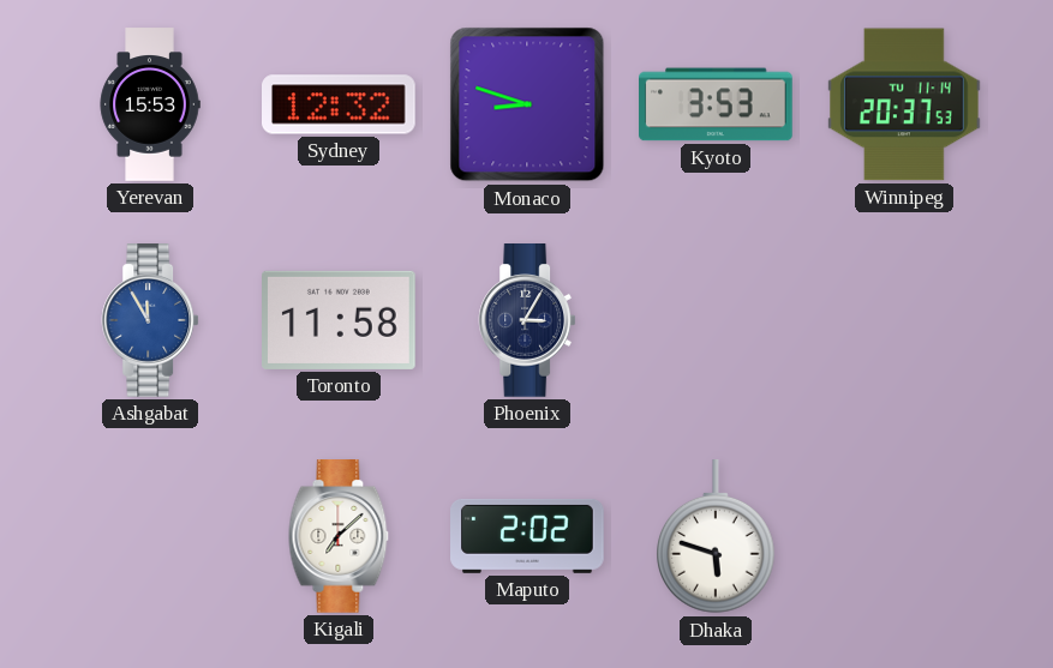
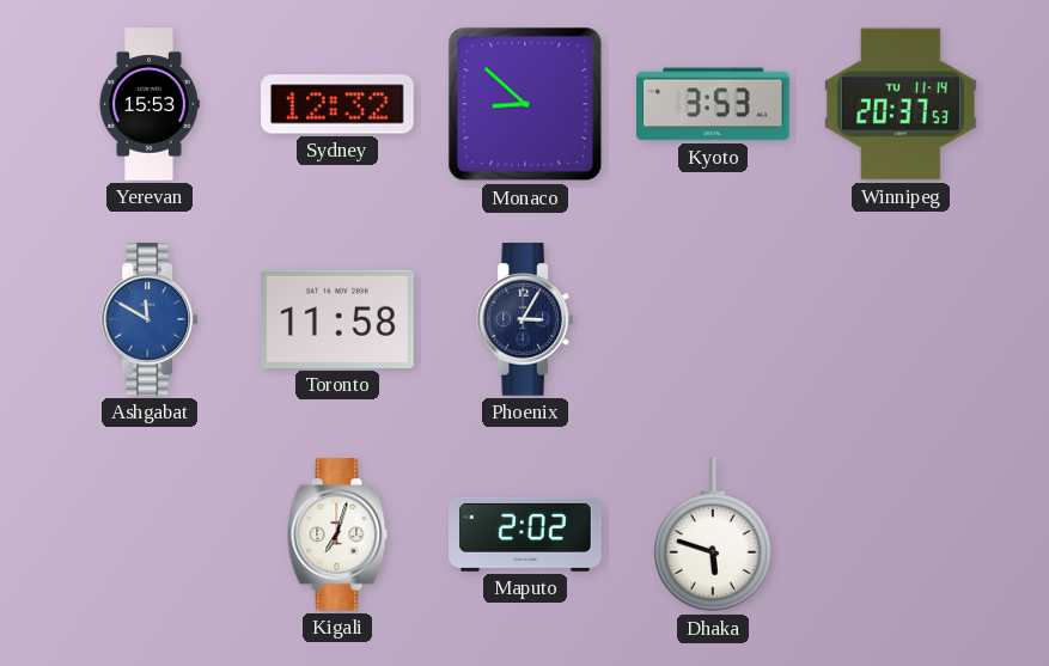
Monaco: 8:48 -> 8:52
Ashgabat: 11:55 -> 11:50
Kigali: 7:08 -> 7:03
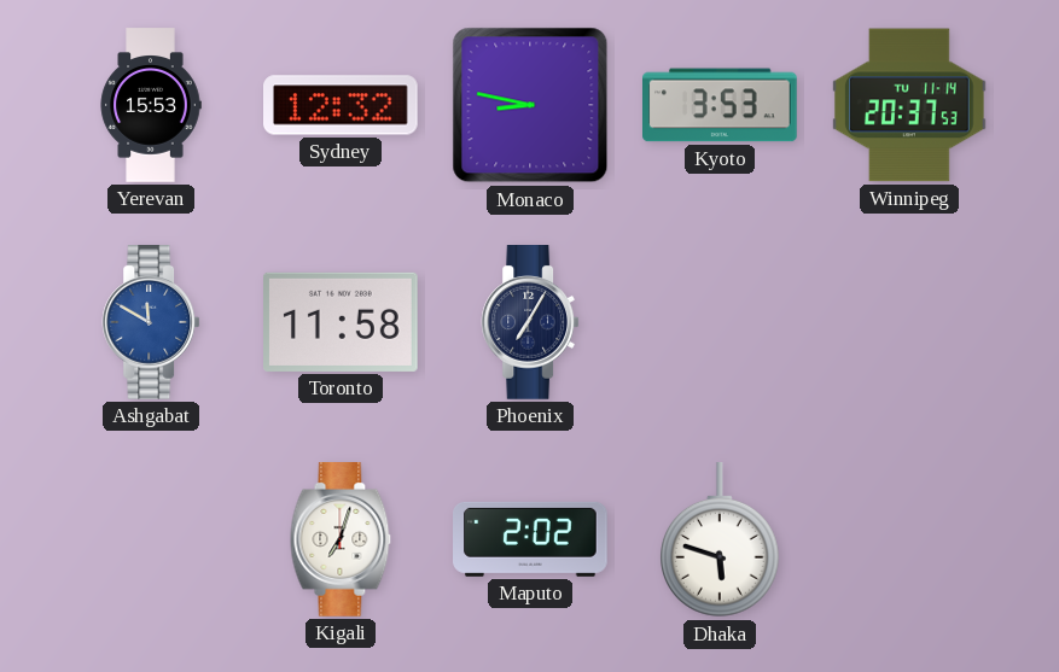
Monaco: 8:52 -> 8:47
Phoenix: 3:05 -> 7:05
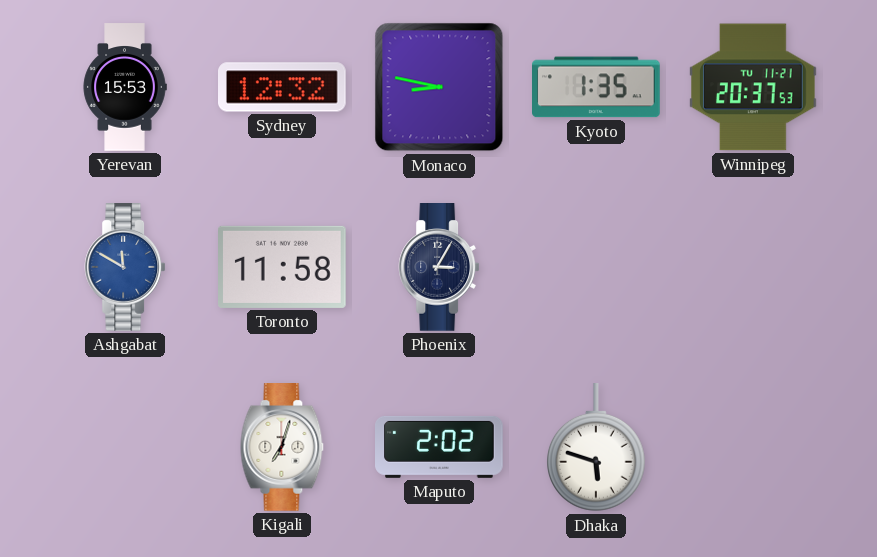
Kyoto: 3:53 -> 1:35
Winnipeg date: TU 11-14 -> TU 11-21
Phoenix: 7:05 -> 3:05
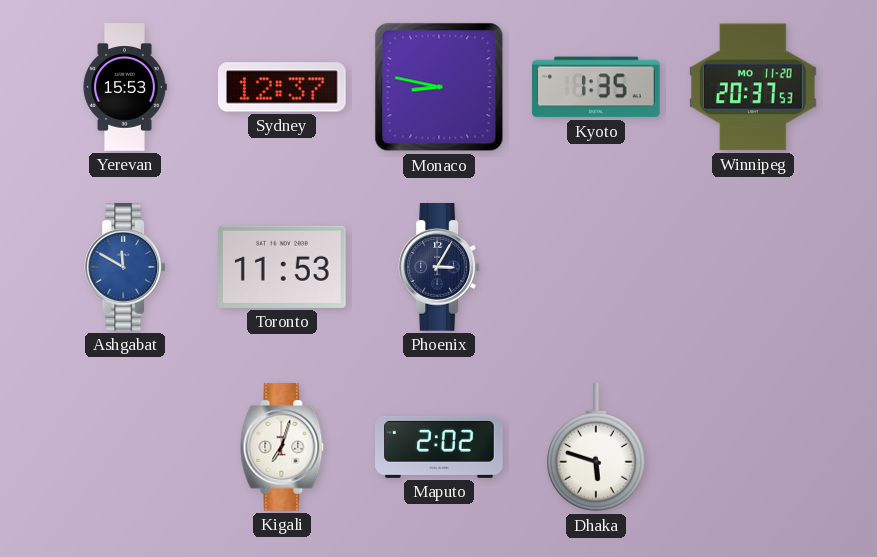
Sydney: 12:32 -> 12:37
Winnipeg date: TU 11-21 -> MO 11-20
Toronto: 11:58 -> 11:53
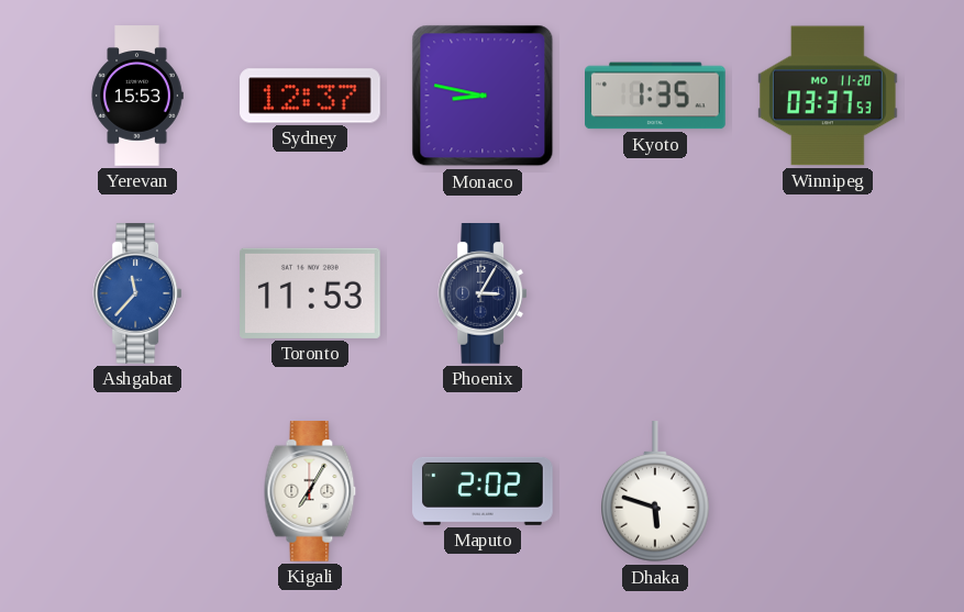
Winnipeg: 20:37 -> 03:37
Ashgabat: 11:50 -> 11:37
Kigali: 7:03 -> 7:05
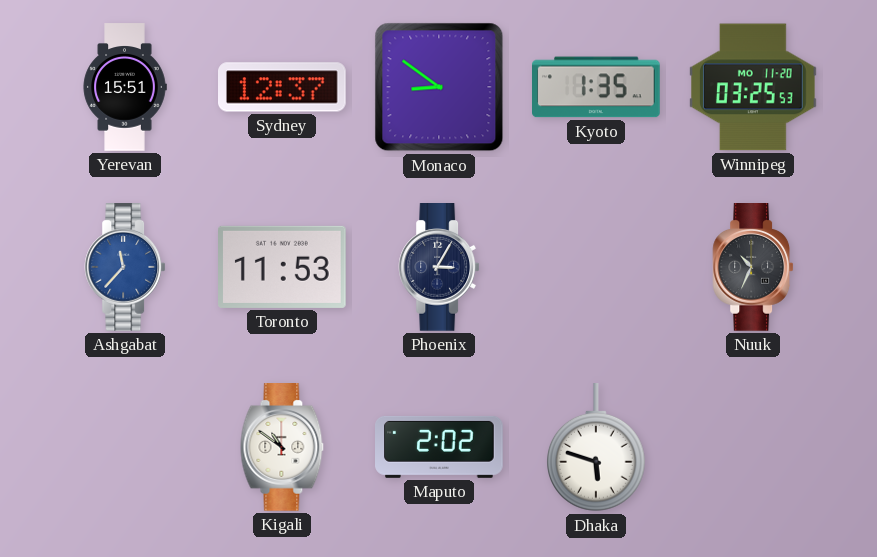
Yerevan: 15:53 -> 15:51
Monaco: 8:47 -> 8:51
Winnipeg: 03:37 -> 03:25
Nuuk: none -> 10:34
Kigali: 7:05 -> 10:51
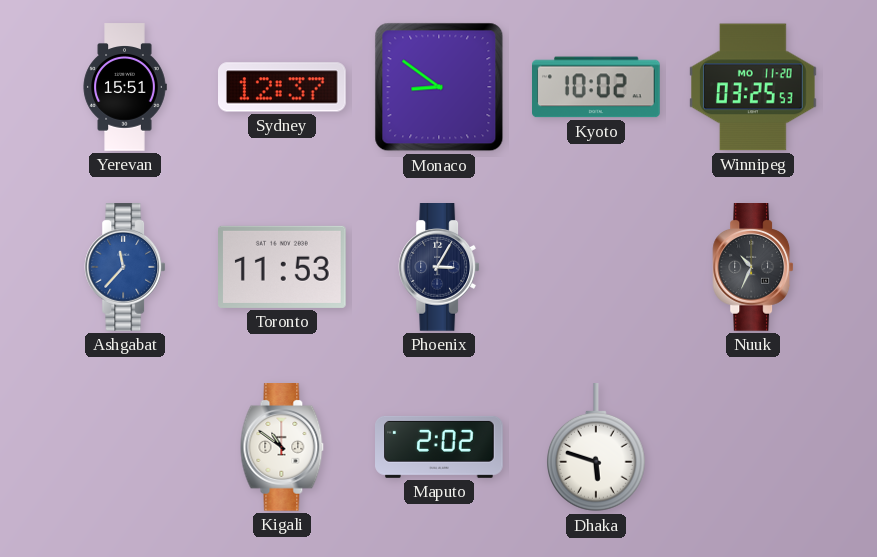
Kyoto: 1:35 -> 10:02
